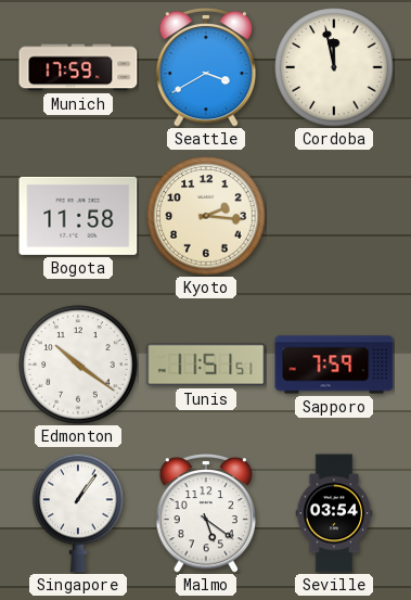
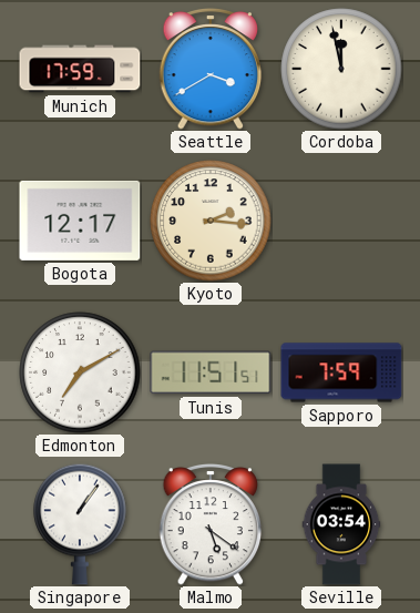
Bogota: 11:58 -> 12:17
Edmonton: 10:21 -> 7:10
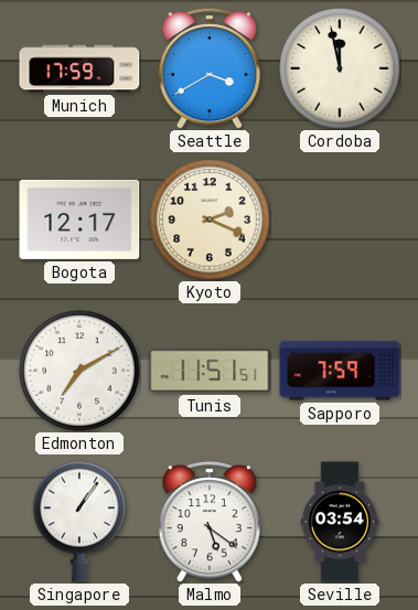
Kyoto: 2:16 -> 2:19
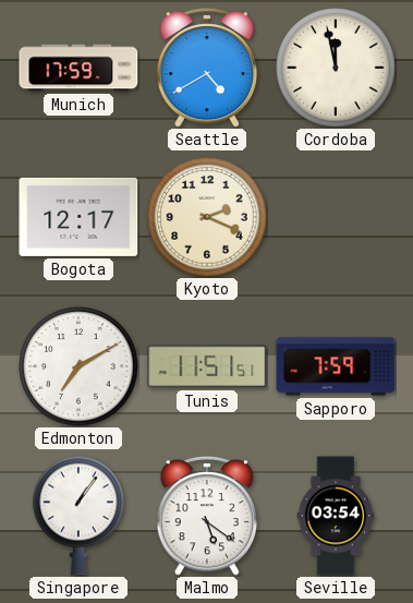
Seattle: 3:40 -> 4:40
